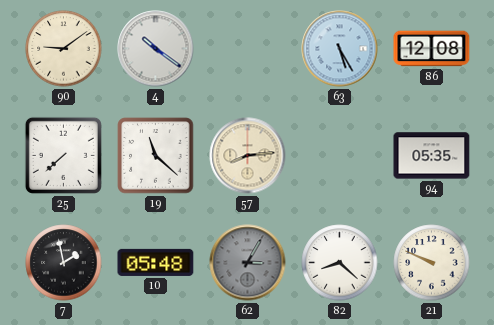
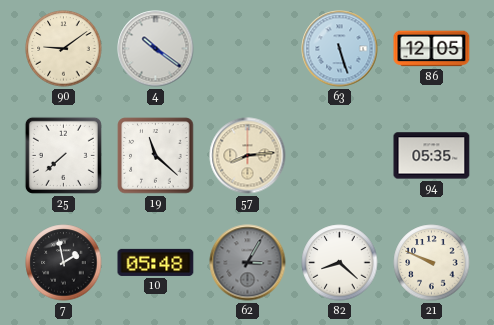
63: 5:25 -> 5:27
86: 12:08 -> 12:05
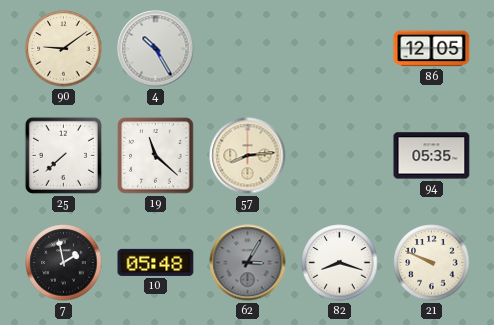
4: 10:21 -> 10:25
63: 5:27 -> none
82: 8:22 -> 8:18
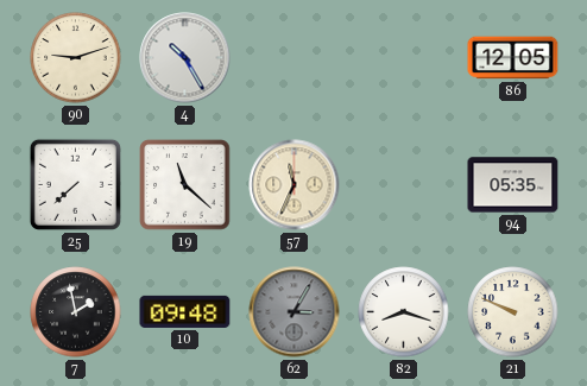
90: 9:09 -> 9:12
57: 8:14 -> 11:34
10: 05:48 -> 09:48
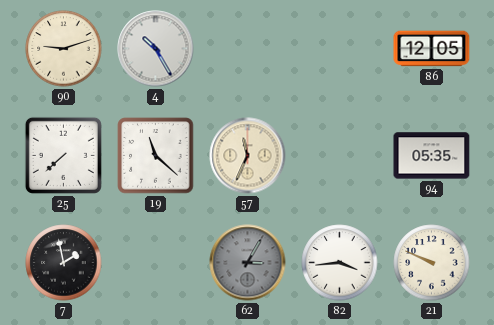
10: 09:48 -> none
82: 8:18 -> 3:44
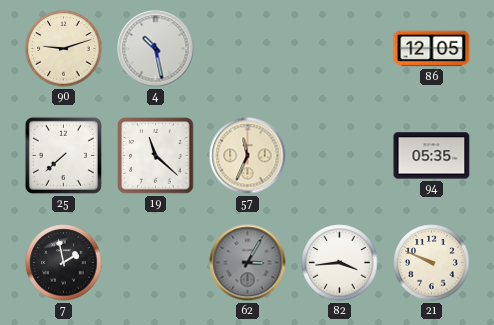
4: 10:25 -> 10:28
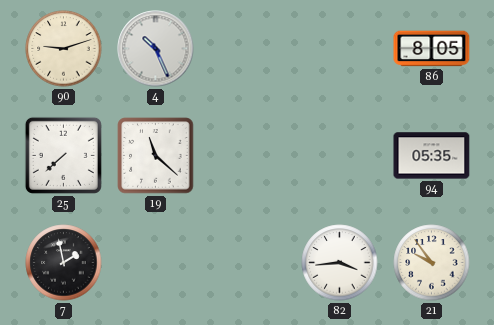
4: 10:28 -> 10:26
86: 12:05 -> 8:05
57: 11:34 -> none
62: 3:05 -> none
21: 9:49 -> 9:54
